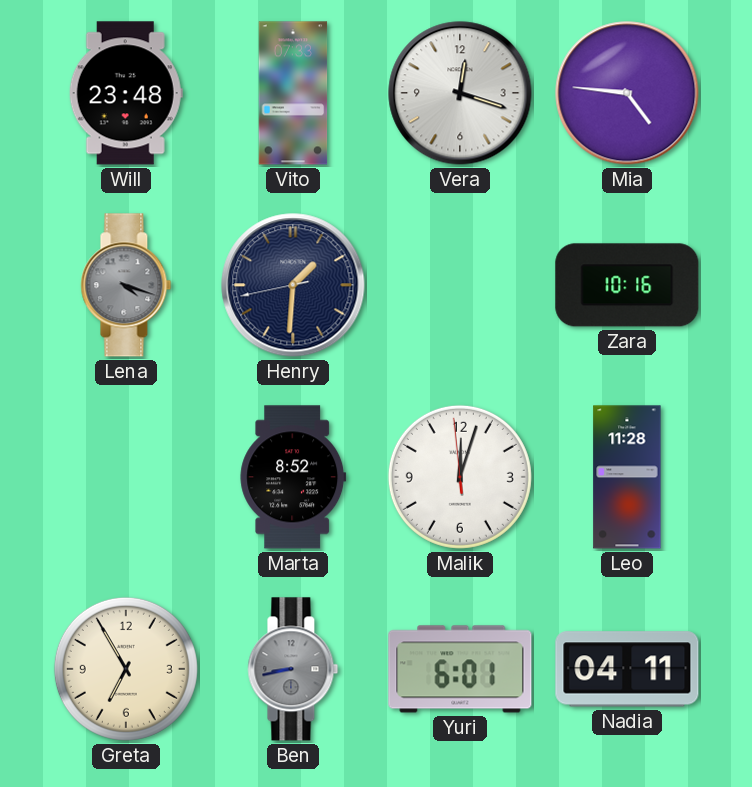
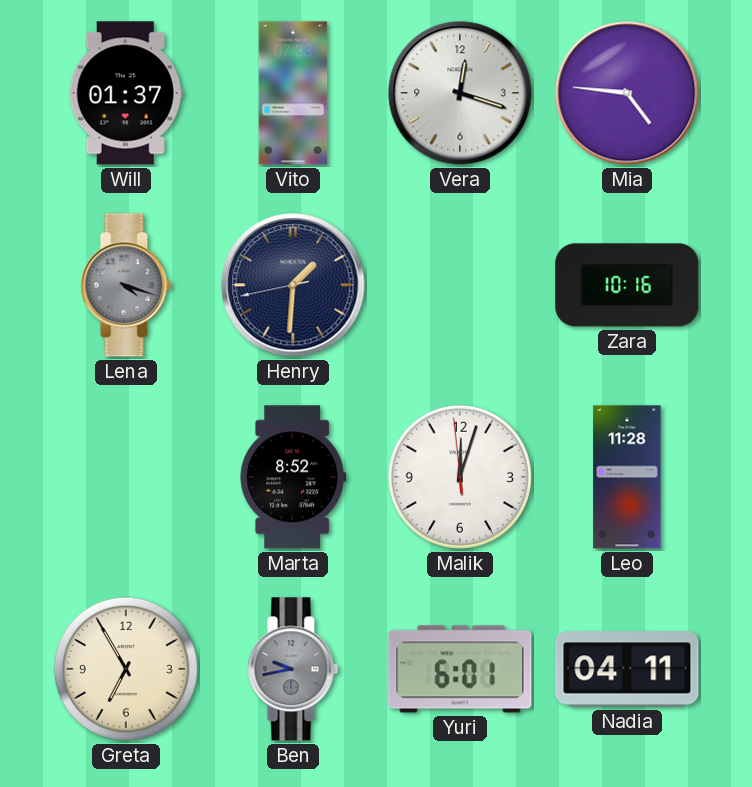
Will: 23:48 -> 01:37
Ben: 8:43 -> 9:43
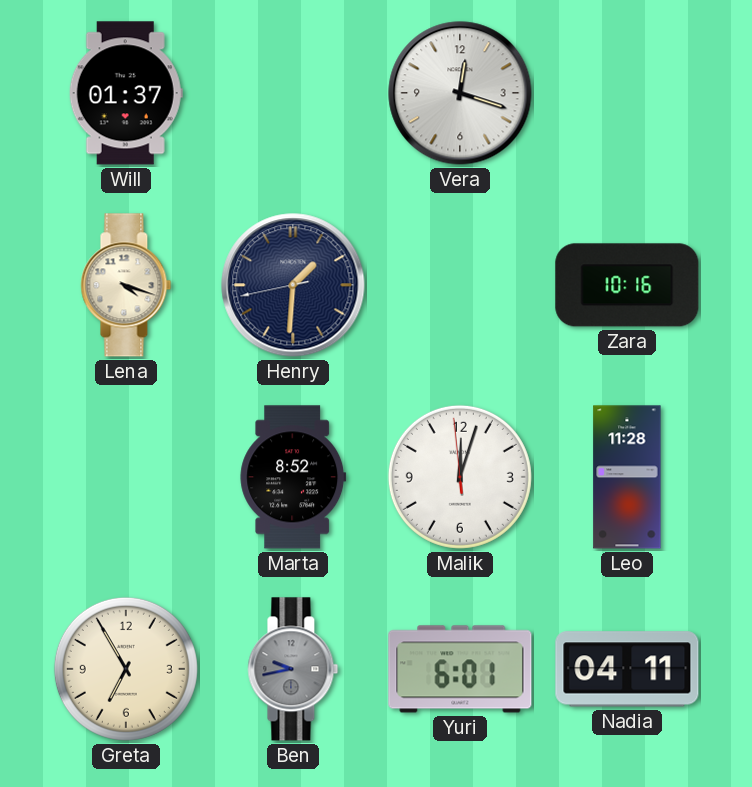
Vito: 07:33 -> none
Mia: 4:46 -> none
Lena dial: grey -> cream
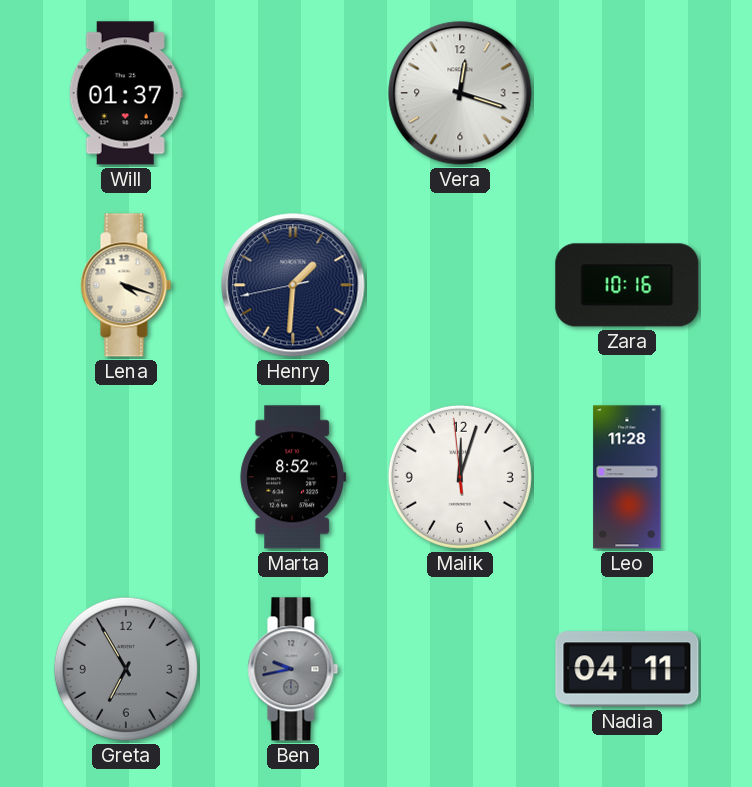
Greta dial: cream -> grey
Yuri: 6:01 -> none
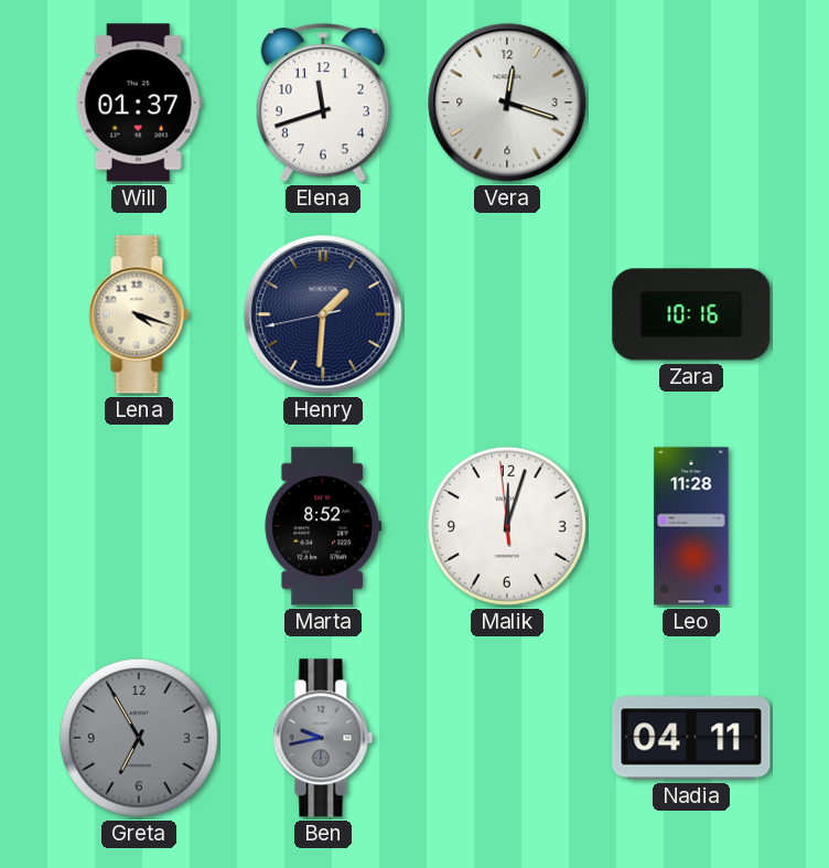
Elena: none -> 11:42
